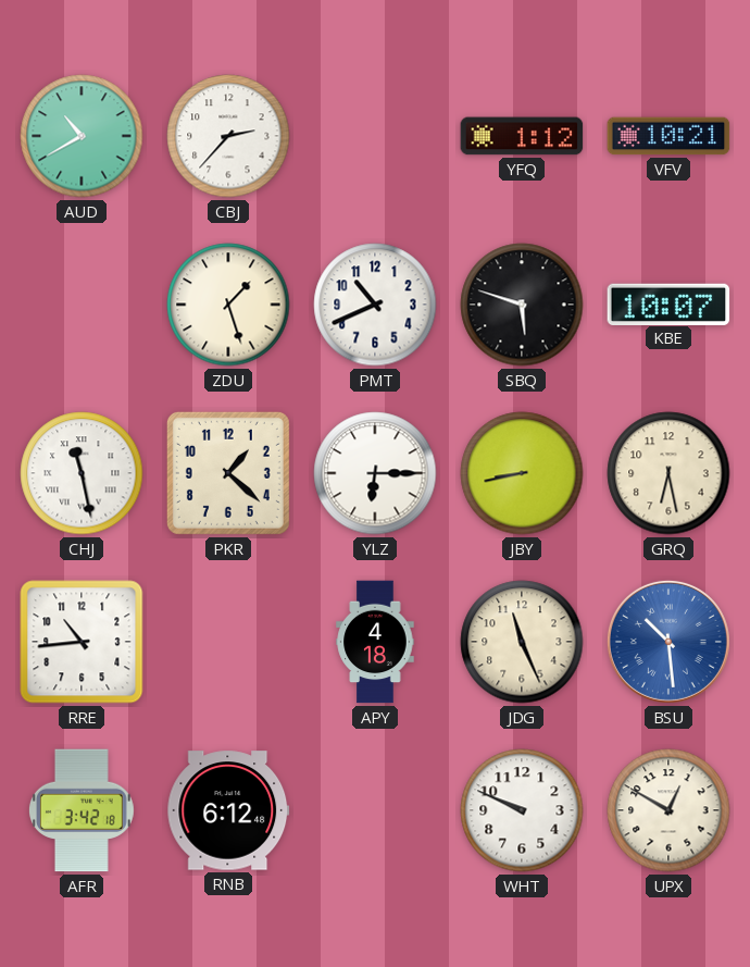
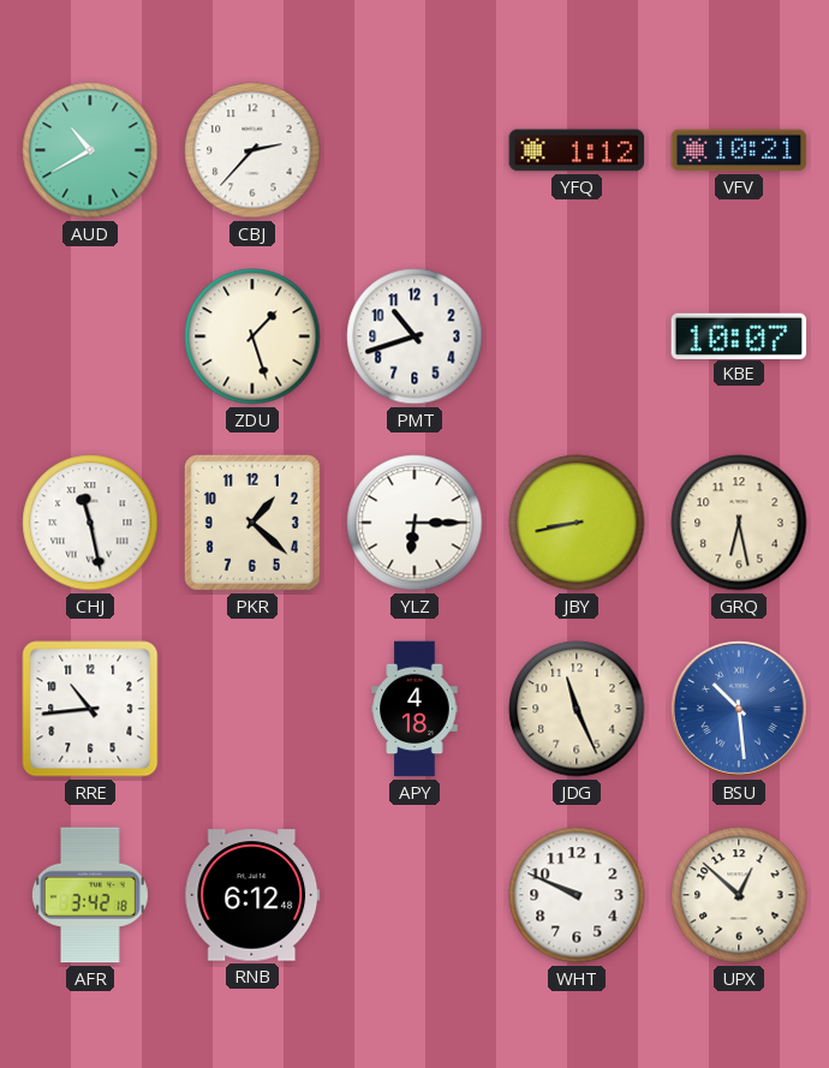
PMT: 10:41 -> 10:42
SBQ: 5:48 -> none
UPX: 12:50 -> 12:52
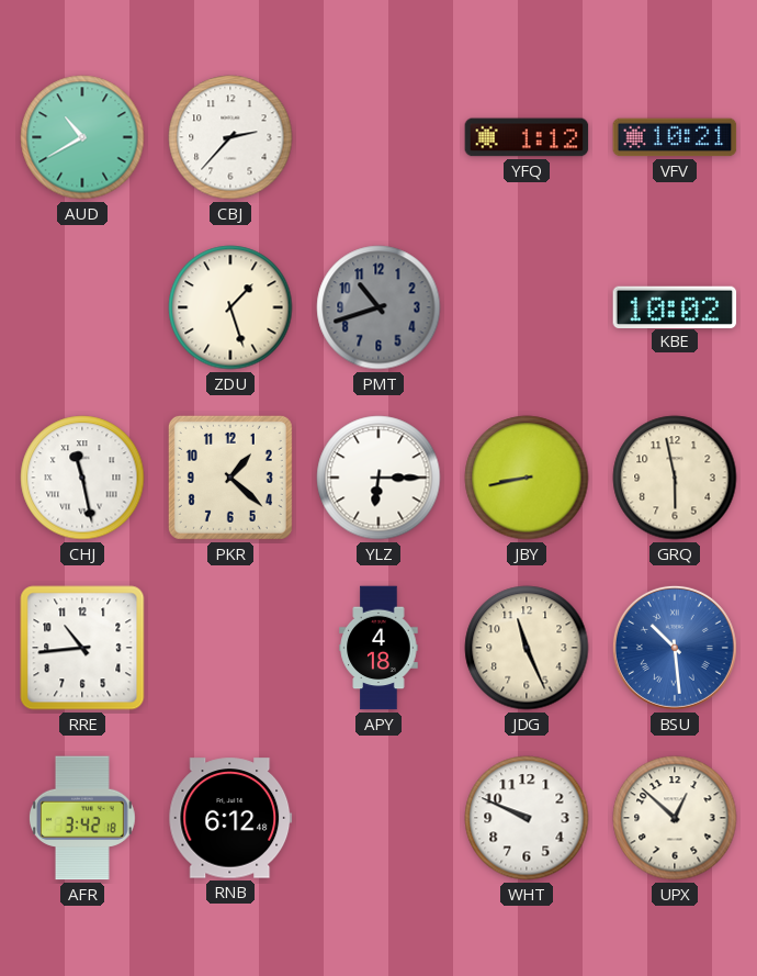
PMT dial: white -> grey
KBE: 10:07 -> 10:02
GRQ: 6:28 -> 5:58
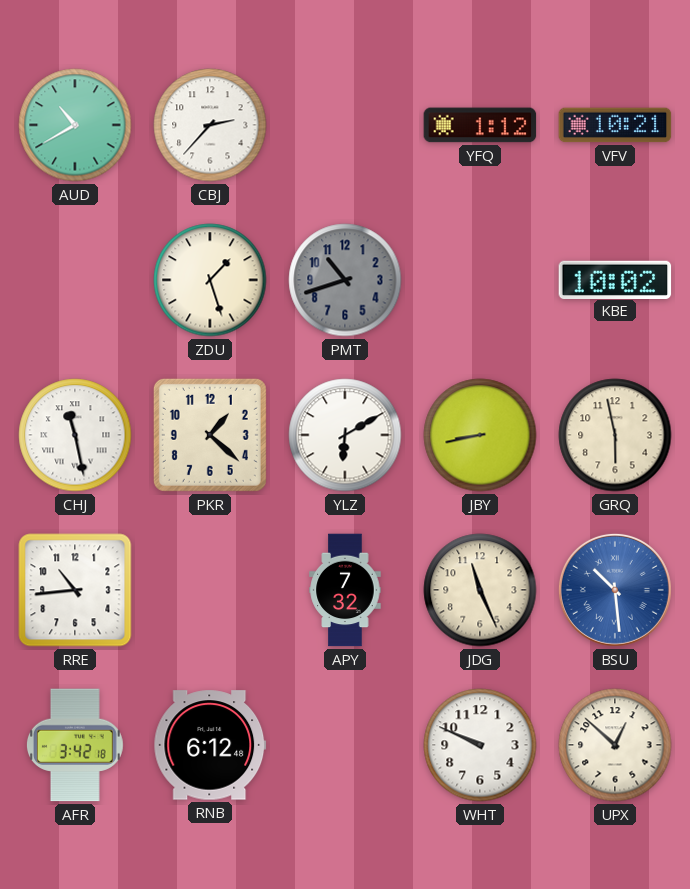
YLZ: 6:15 -> 6:10
APY: 4:18 -> 7:32
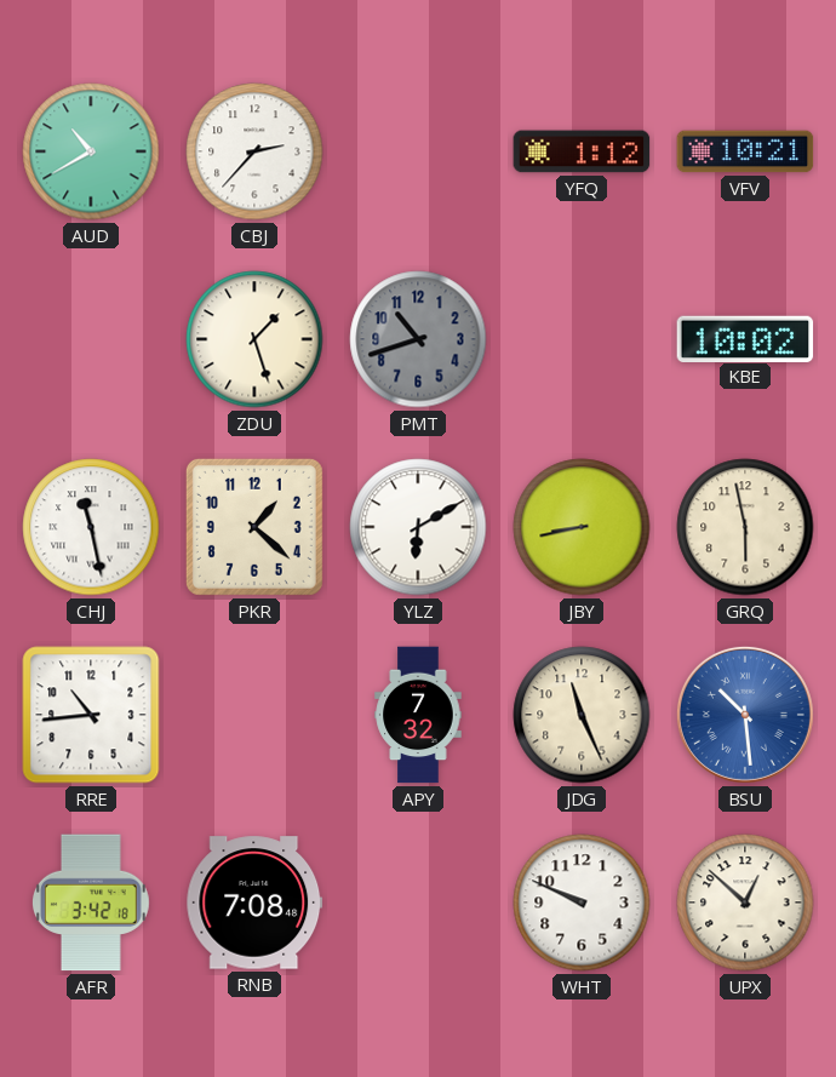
RNB: 6:12 -> 7:08
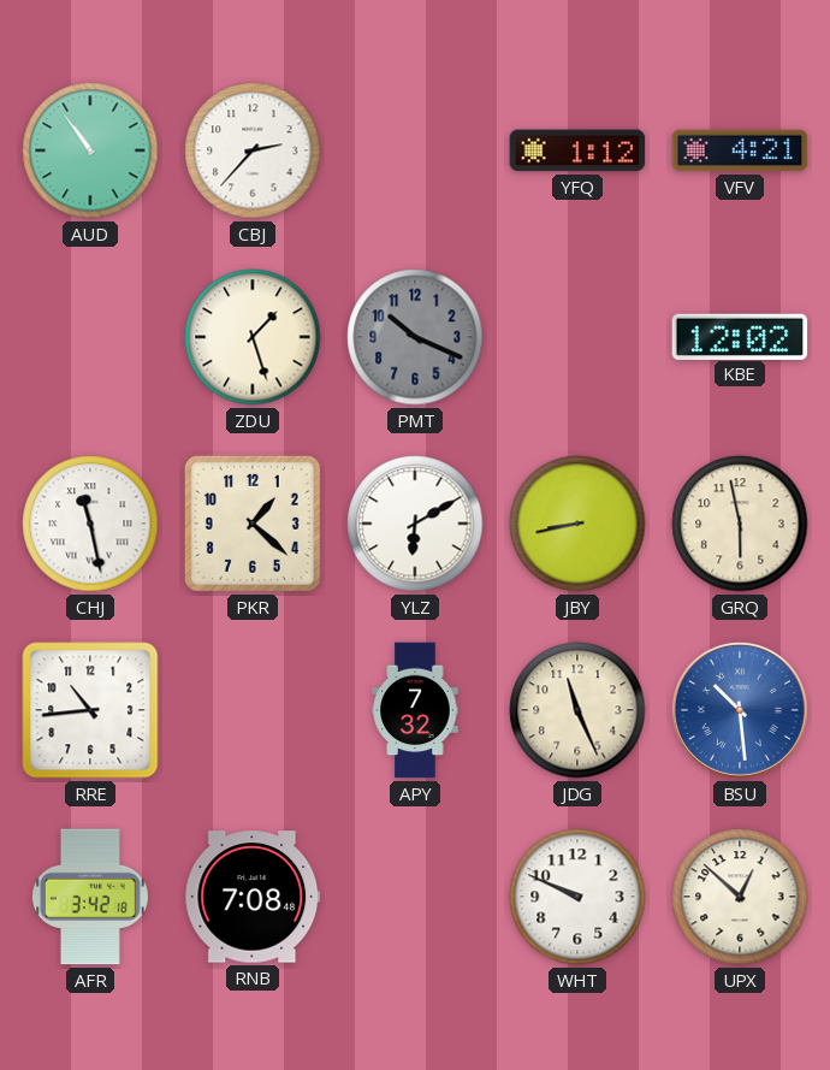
AUD: 10:40 -> 10:54
VFV: 10:21 -> 4:21
PMT: 10:42 -> 10:19
KBE: 10:02 -> 12:02
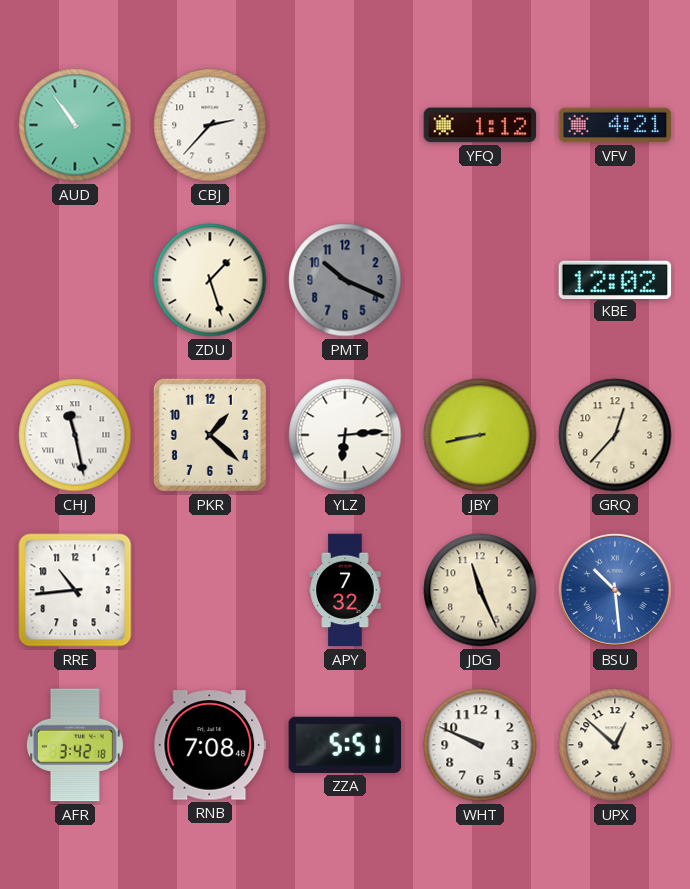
YLZ: 6:10 -> 6:14
GRQ: 5:58 -> 12:37
ZZA: none -> 5:51
